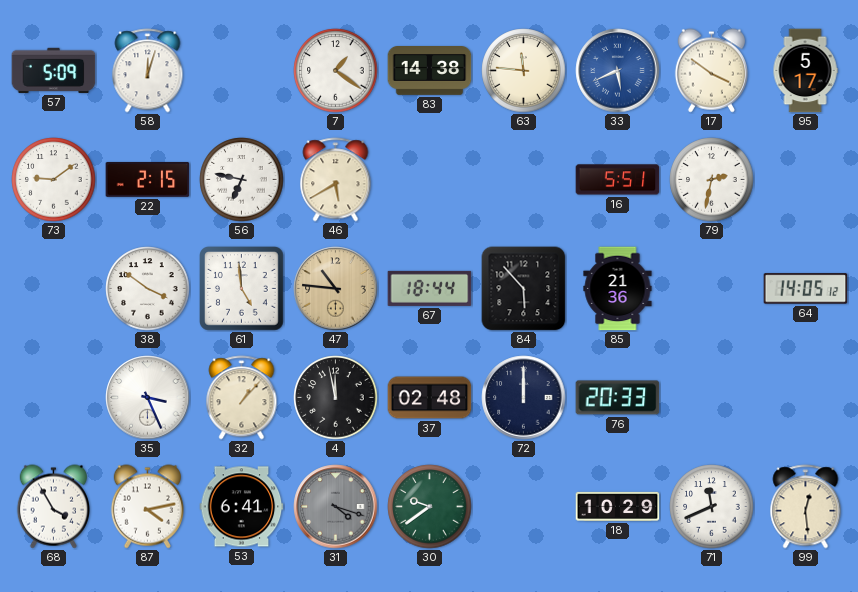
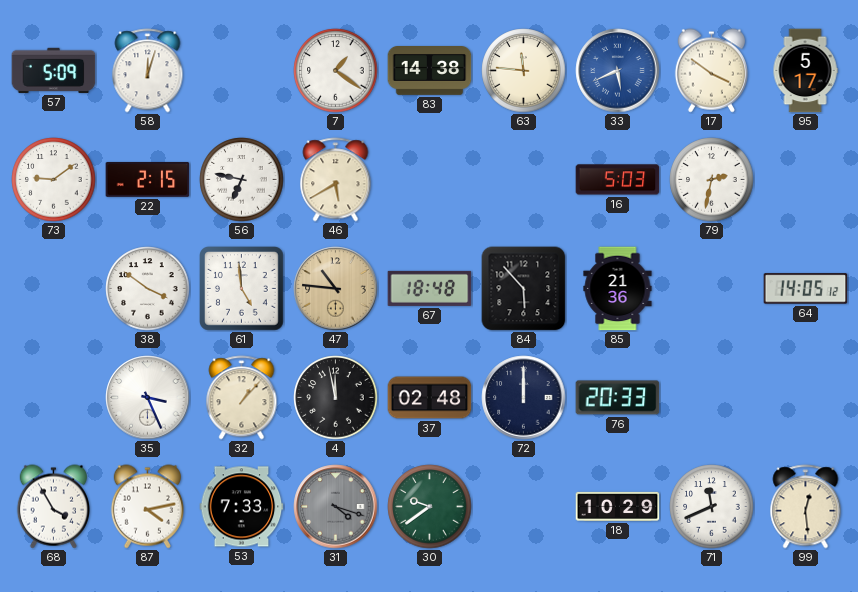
16: 5:51 -> 5:03
67: 18:44 -> 18:48
53: 6:41 -> 7:33
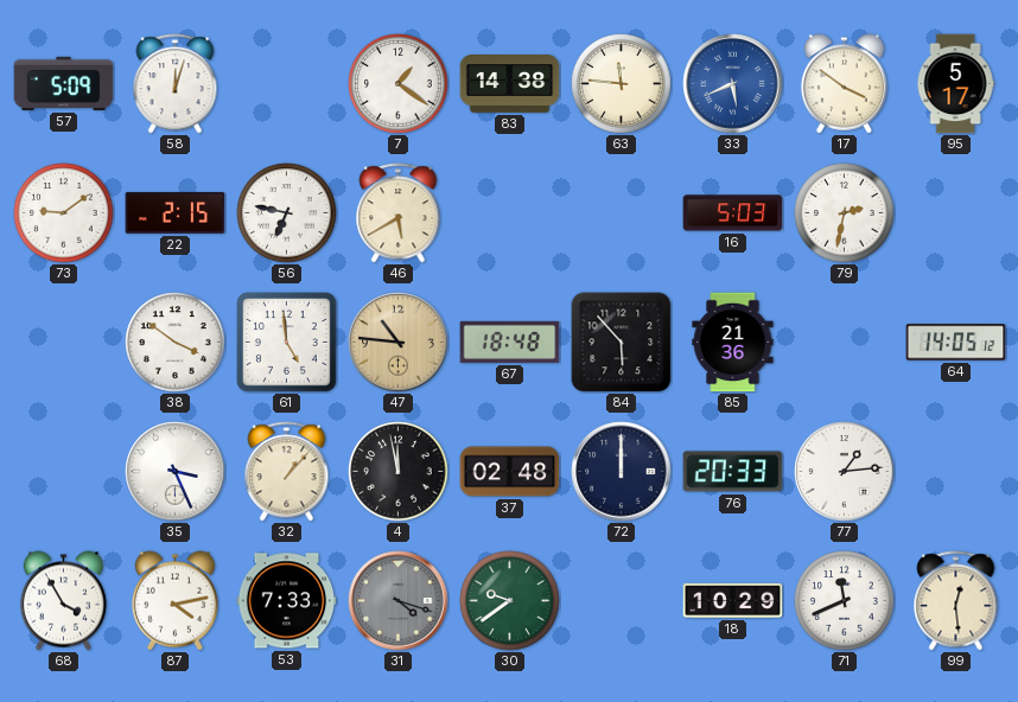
77: none -> 1:14
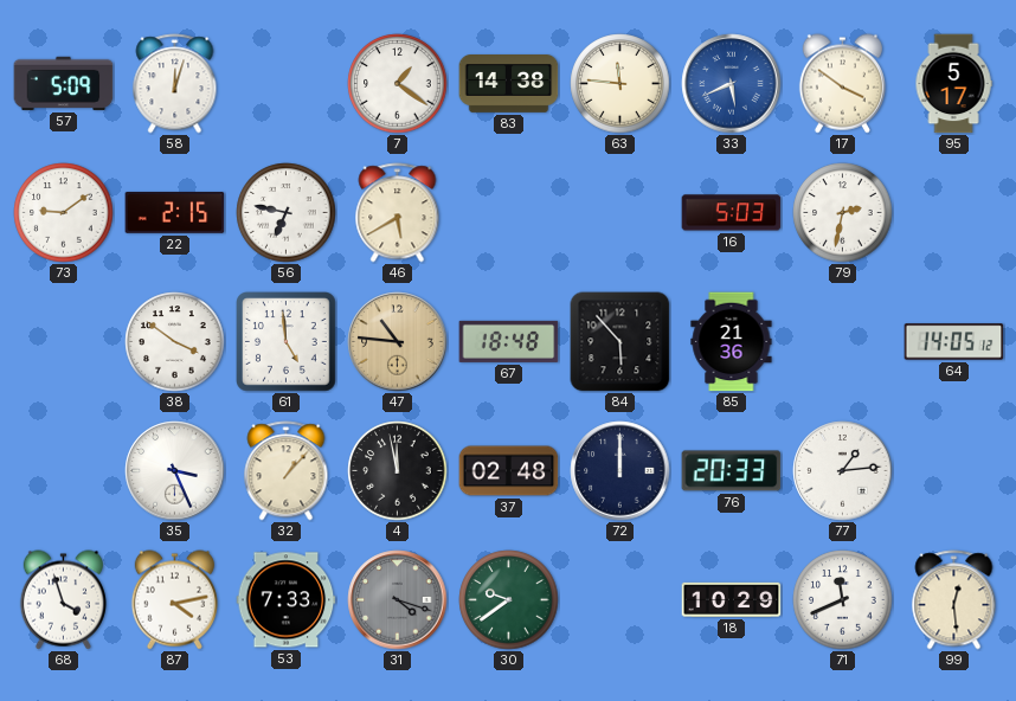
68: 3:55 -> 3:57
